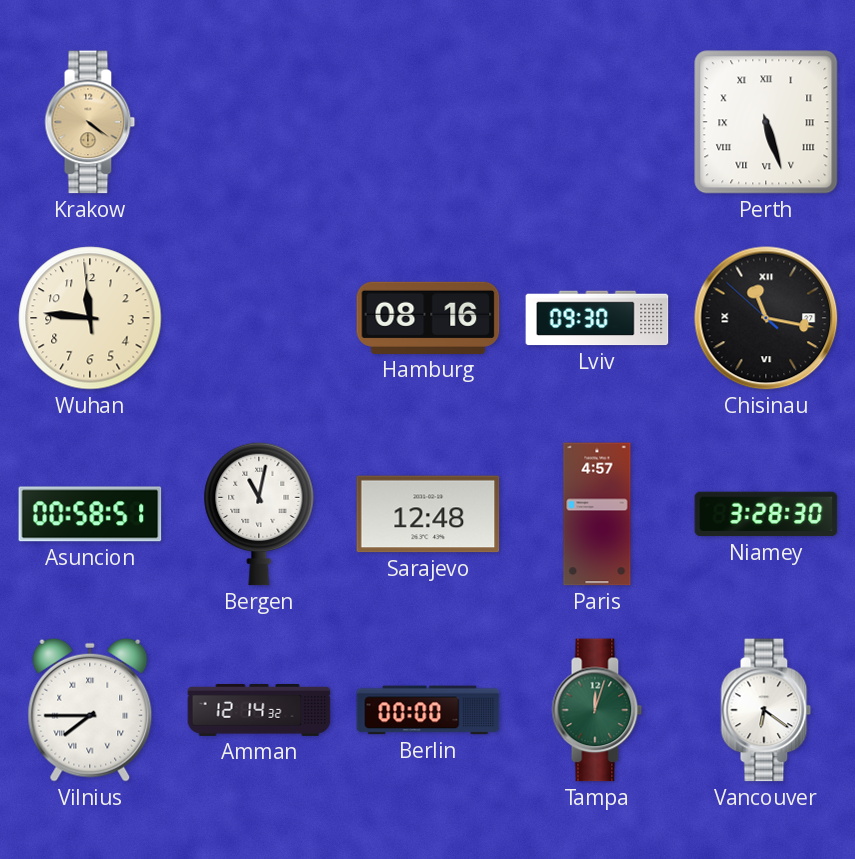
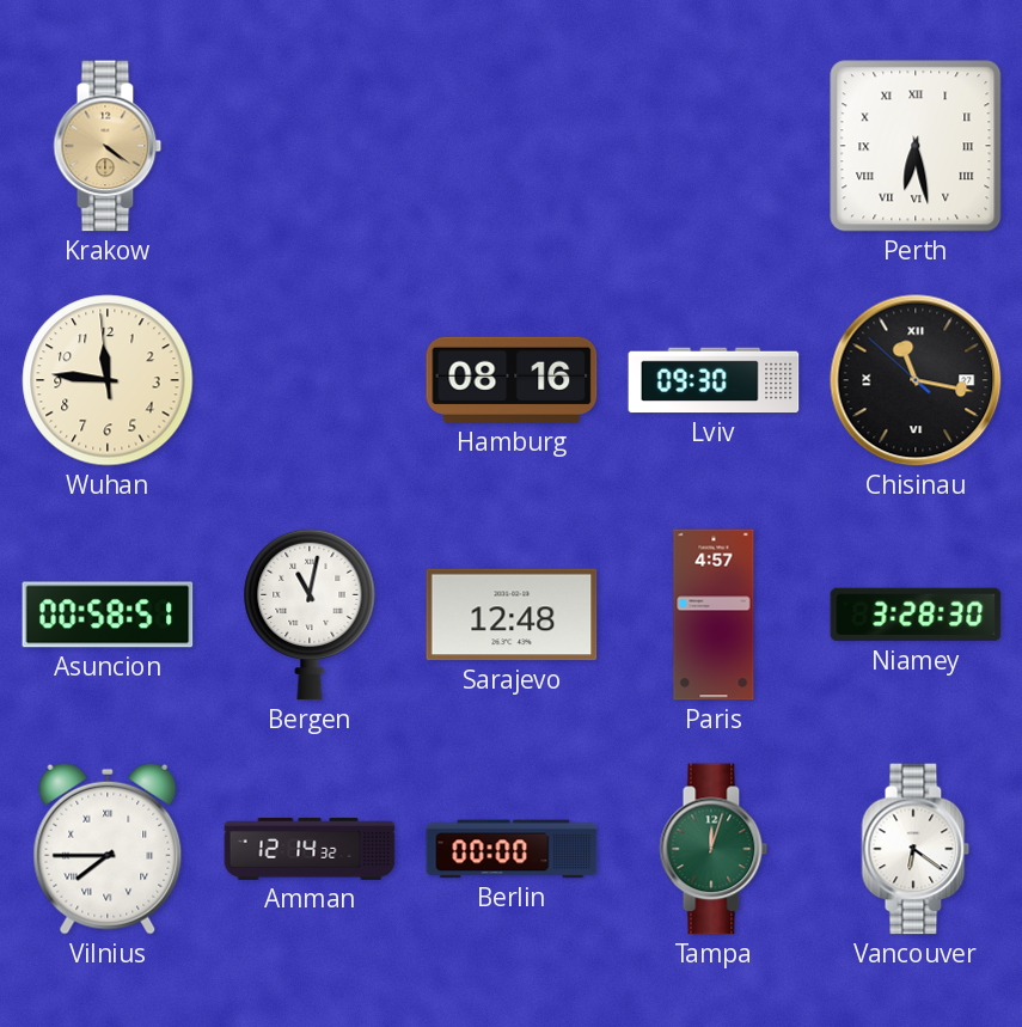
Perth: 5:27 -> 6:28
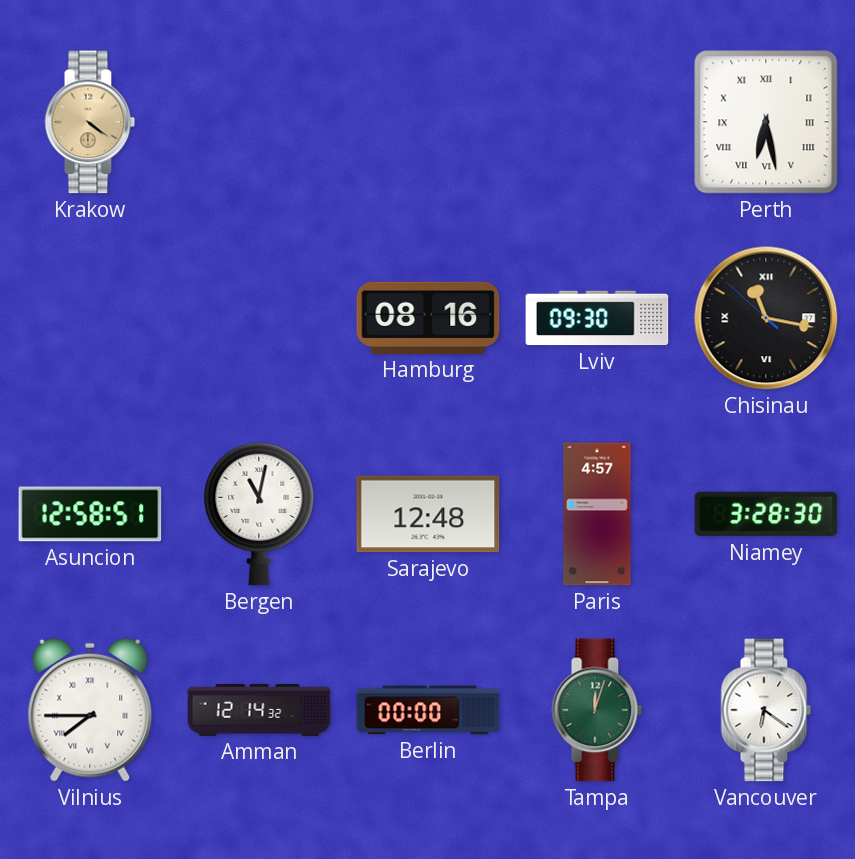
Wuhan: 11:45 -> none
Asuncion: 00:58 -> 12:58
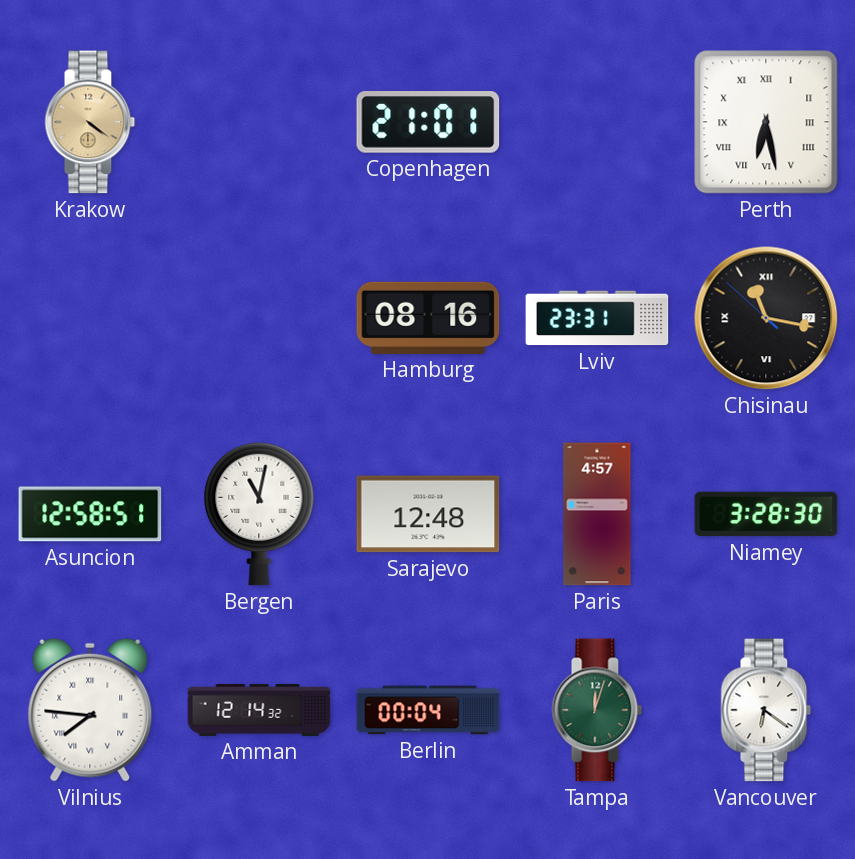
Copenhagen: none -> 21:01
Lviv: 09:30 -> 23:31
Vilnius: 7:45 -> 7:46
Berlin: 00:00 -> 00:04
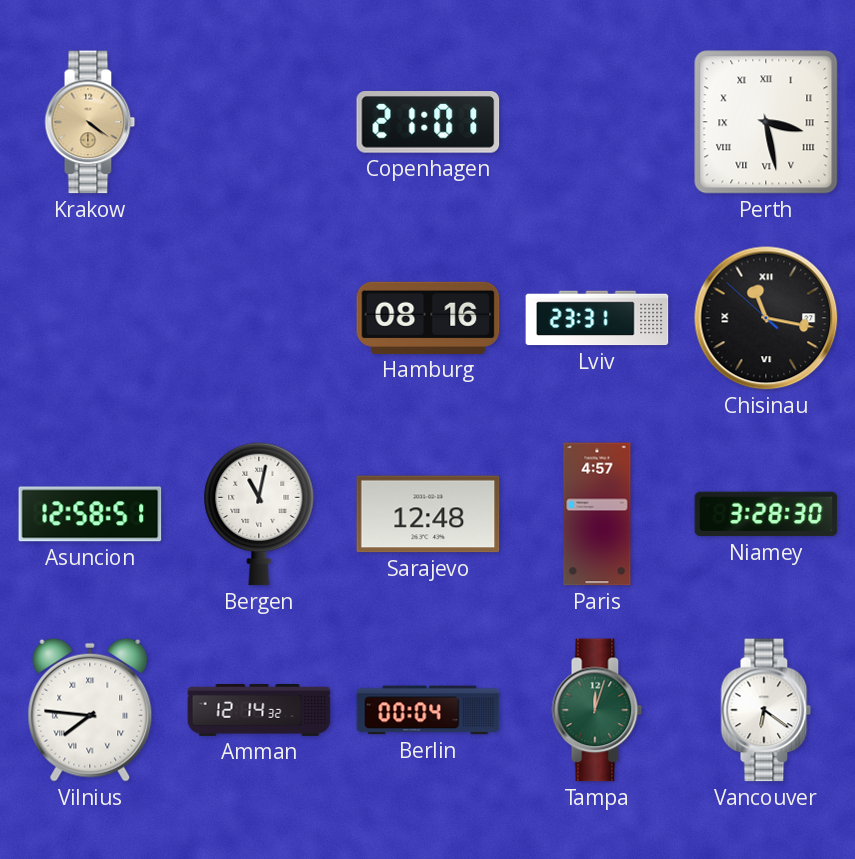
Perth: 6:28 -> 3:28
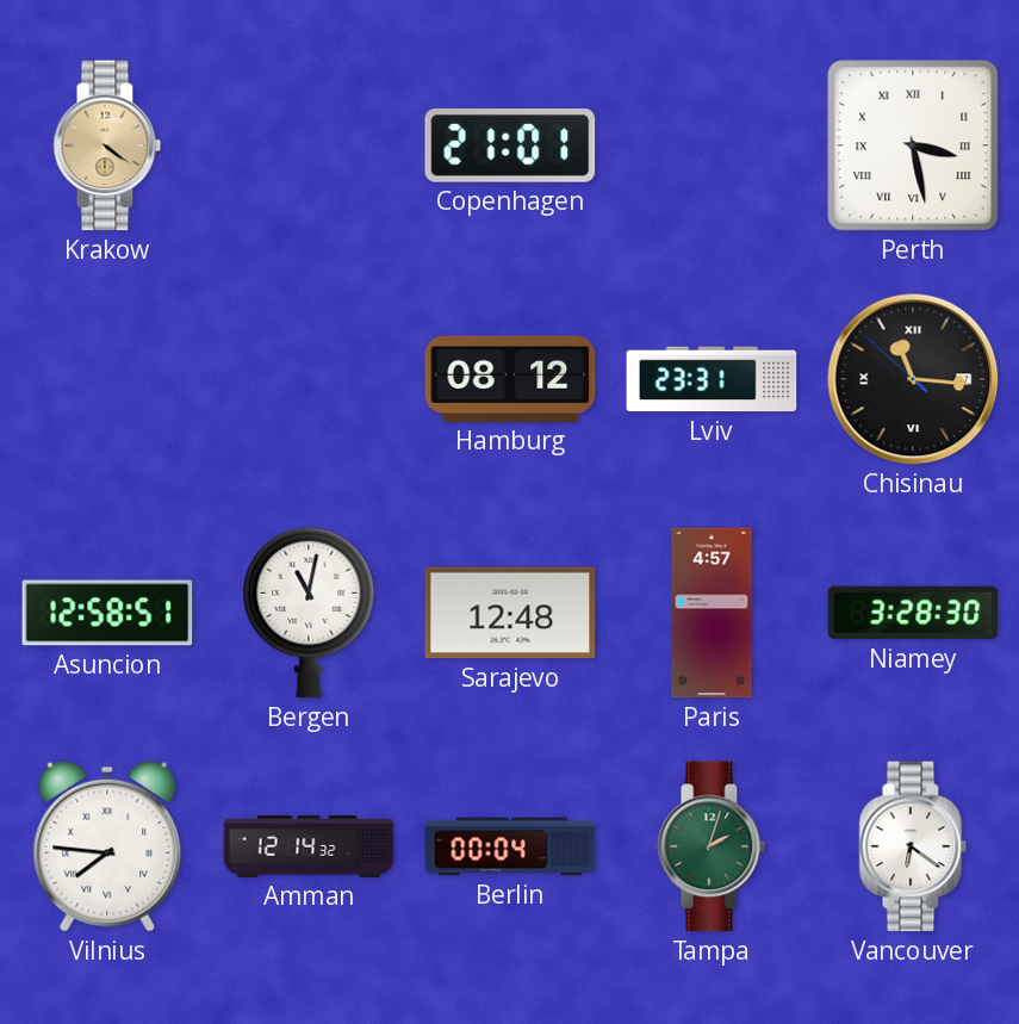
Hamburg: 08:16 -> 08:12
Chisinau: 11:16 -> 11:15
Tampa: 12:03 -> 2:03
